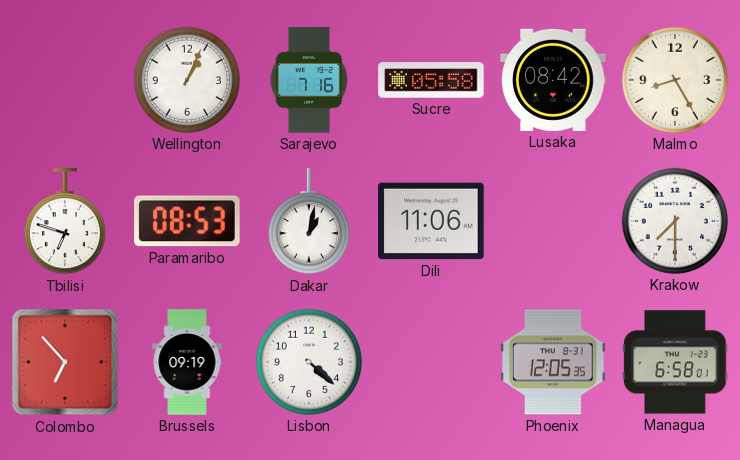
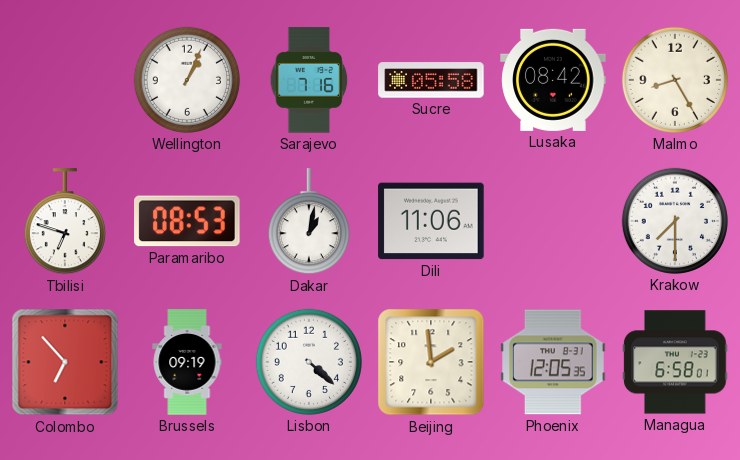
Beijing: none -> 1:59
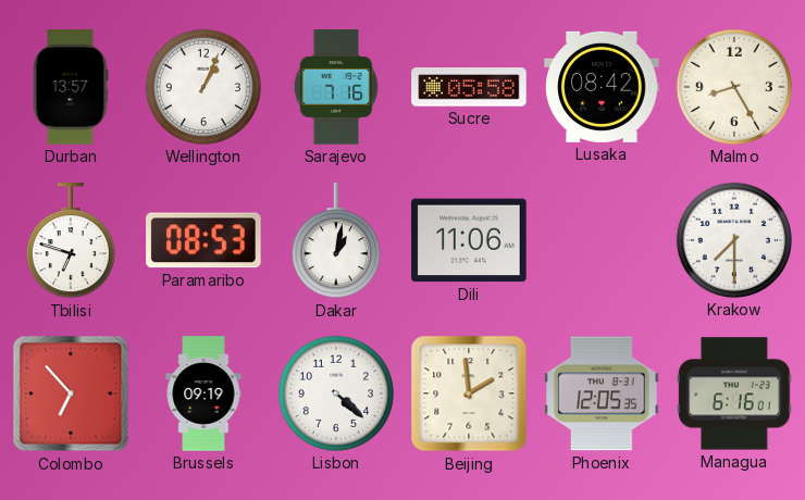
Durban: none -> 13:57
Managua: 6:58 -> 6:16
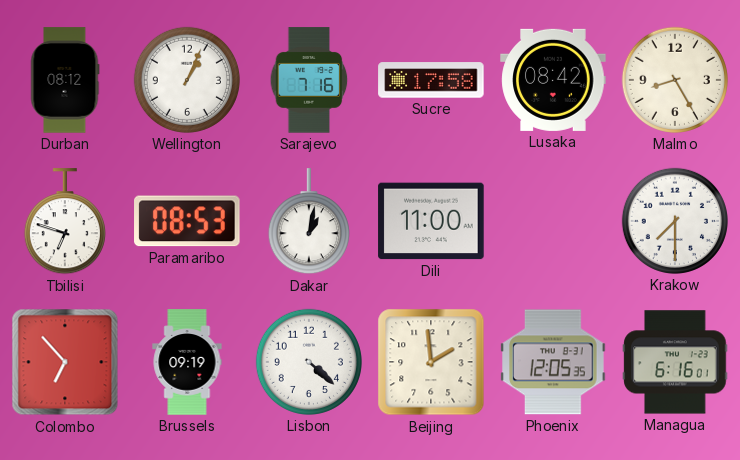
Durban: 13:57 -> 08:12
Sucre: 05:58 -> 17:58
Dili: 11:06 -> 11:00
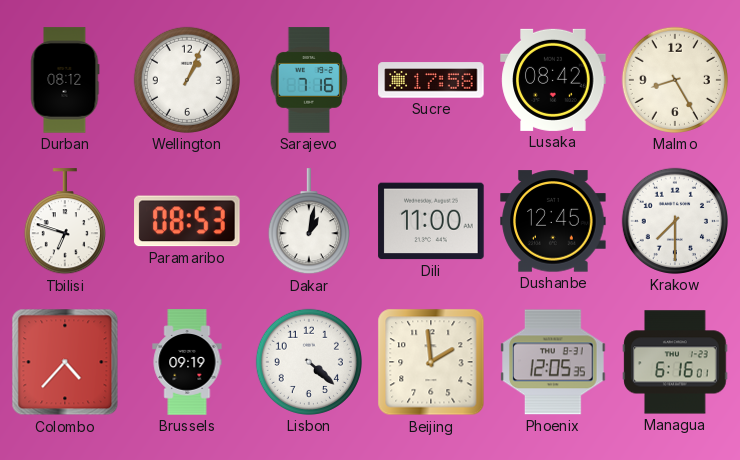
Dushanbe: none -> 12:45
Colombo: 6:53 -> 4:37
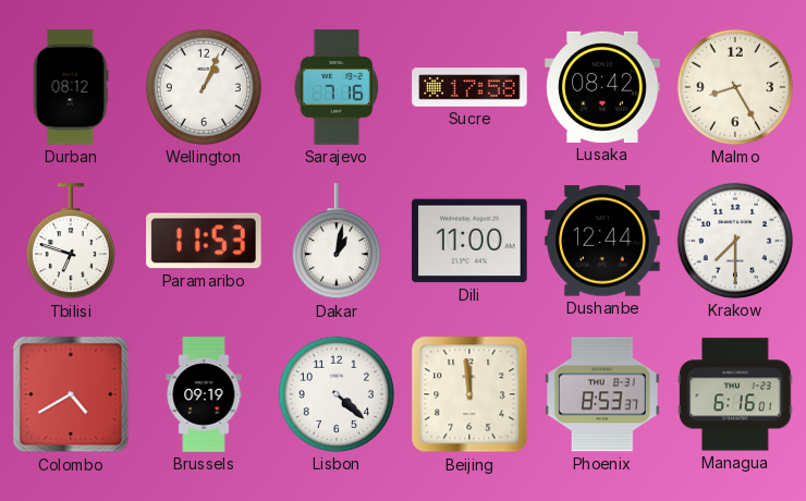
Paramaribo: 08:53 -> 11:53
Dushanbe: 12:45 -> 12:44
Colombo: 4:37 -> 4:40
Beijing: 1:59 -> 11:59
Phoenix: 12:05 -> 8:53
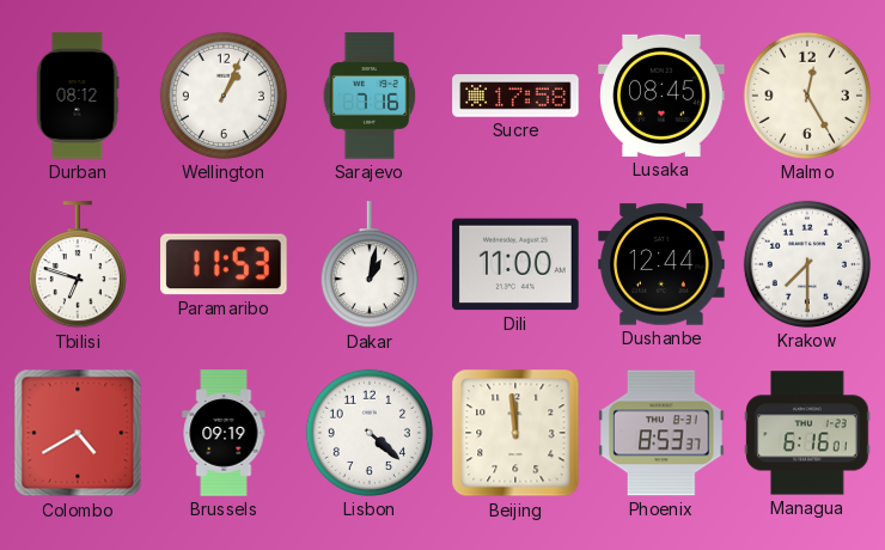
Lusaka: 08:42 -> 08:45
Malmo: 8:25 -> 12:25
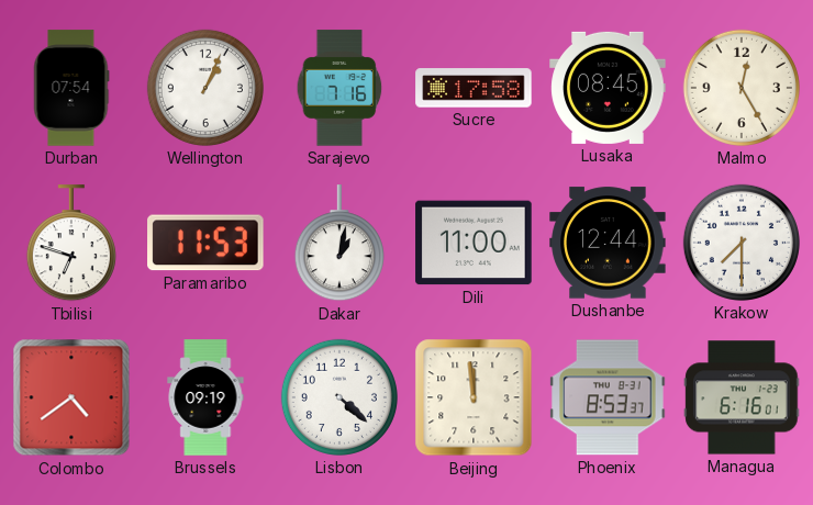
Durban: 08:12 -> 07:54
Colombo: 4:40 -> 4:39
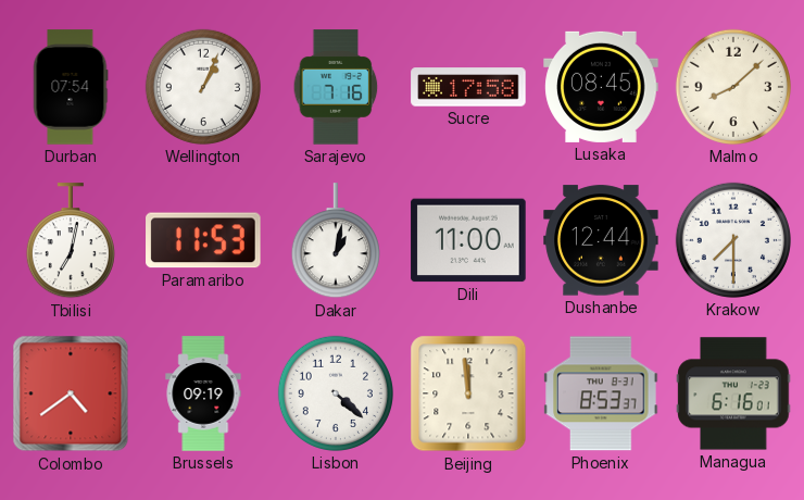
Malmo: 12:25 -> 8:08
Tbilisi: 6:48 -> 7:02
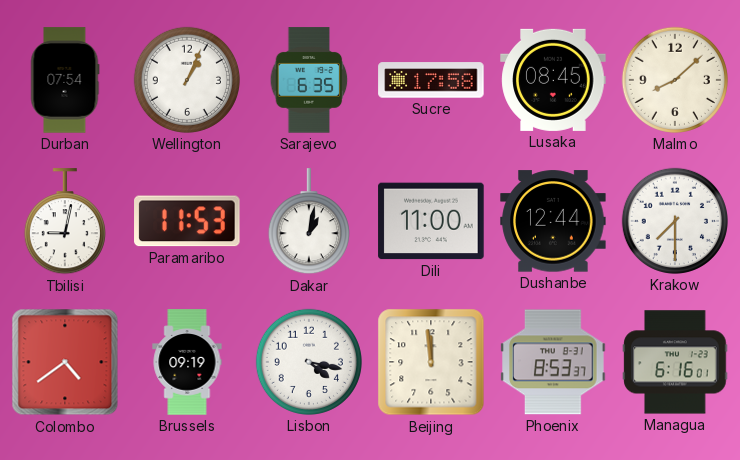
Sarajevo: 7:16 -> 6:35
Tbilisi: 7:02 -> 9:02
Lisbon: 4:22 -> 4:17
